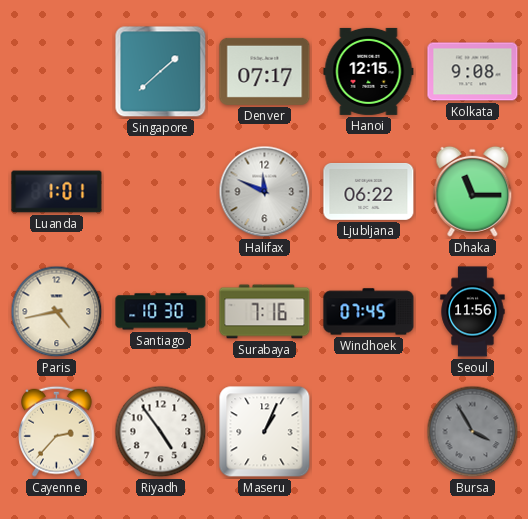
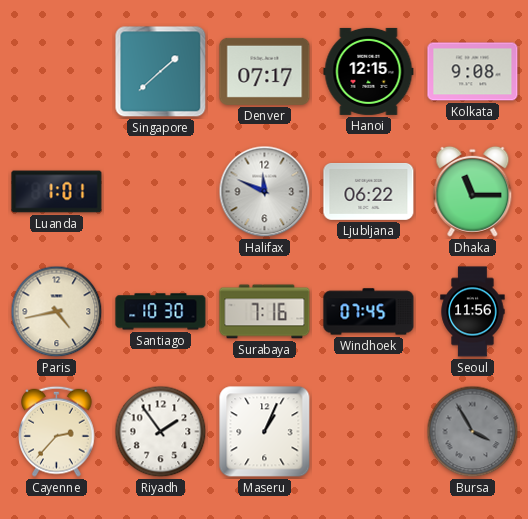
Riyadh: 4:54 -> 1:54
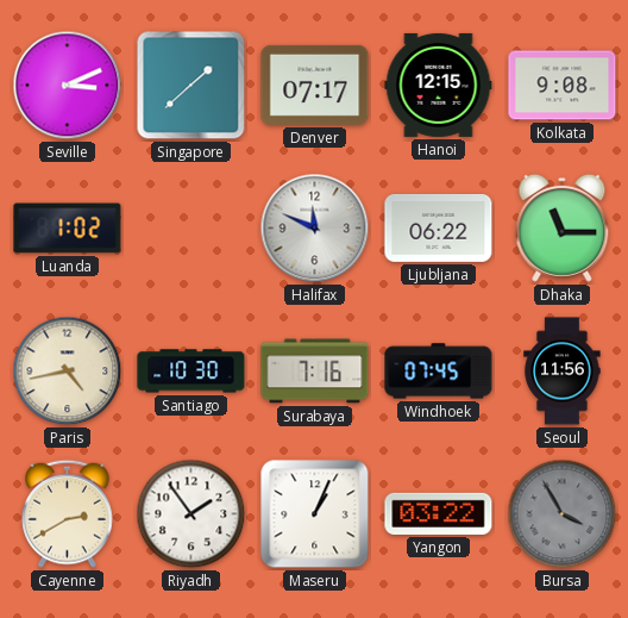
Seville: none -> 3:11
Luanda: 1:01 -> 1:02
Cayenne: 2:37 -> 2:40
Yangon: none -> 03:22
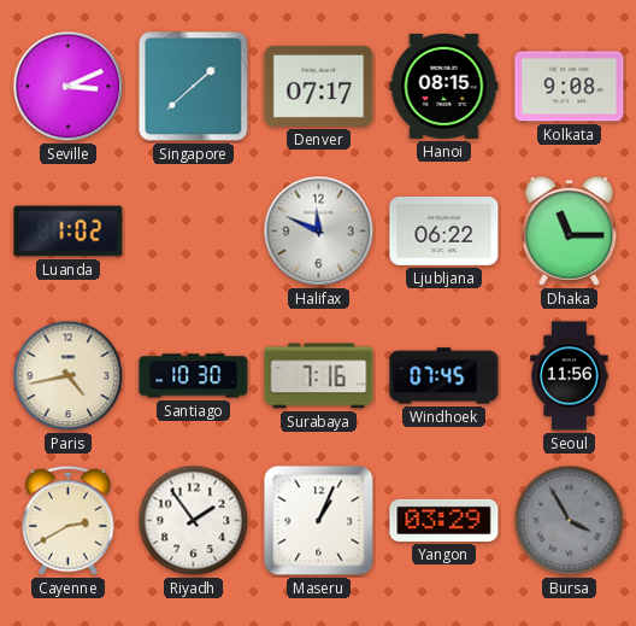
Hanoi: 12:15 -> 08:15
Yangon: 03:22 -> 03:29
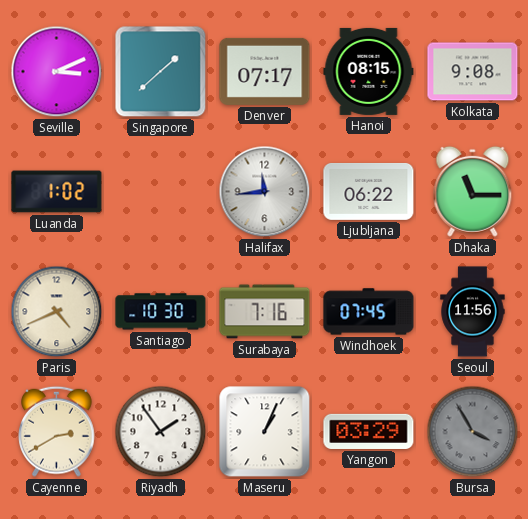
Halifax: 11:49 -> 11:44
Paris: 4:43 -> 4:41
